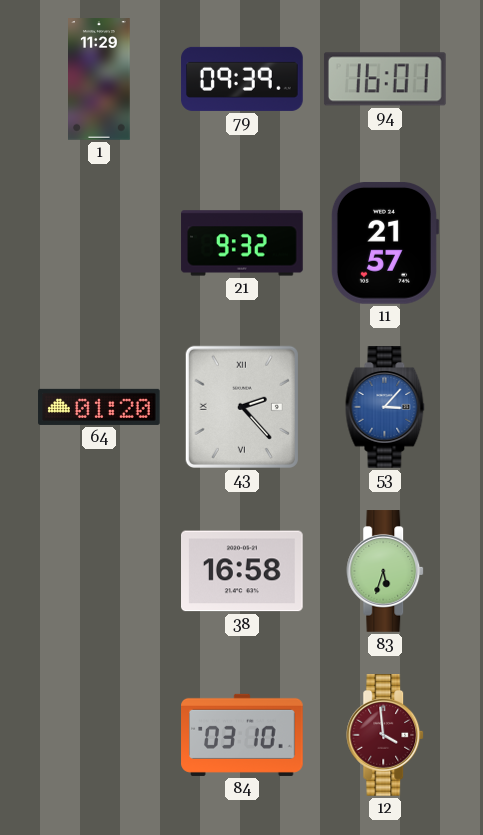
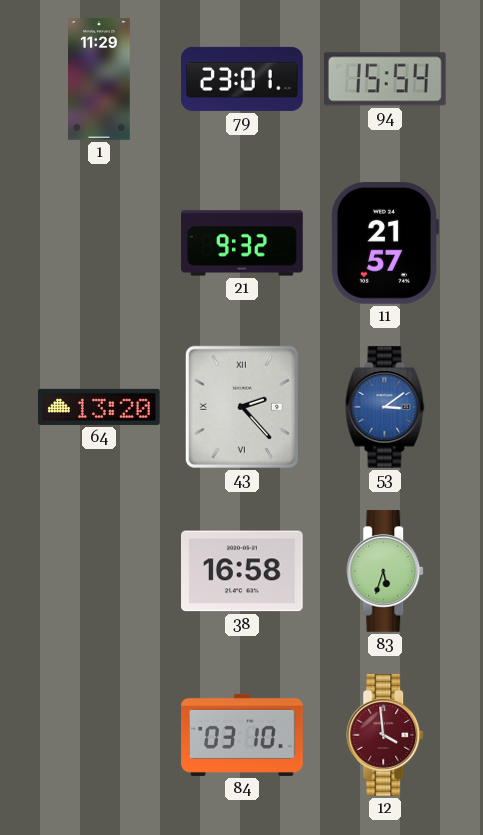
79: 09:39 -> 23:01
94: 16:01 -> 15:54
64: 01:20 -> 13:20
53: 3:07 -> 3:09
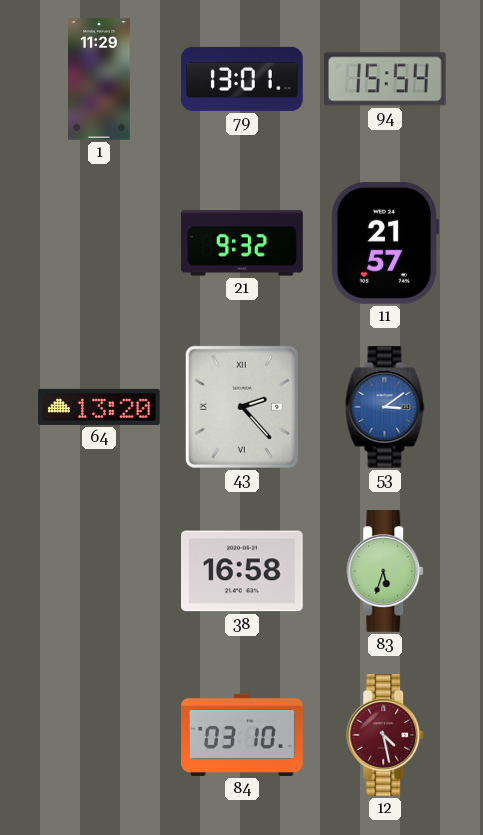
79: 23:01 -> 13:01
12: 3:59 -> 4:28
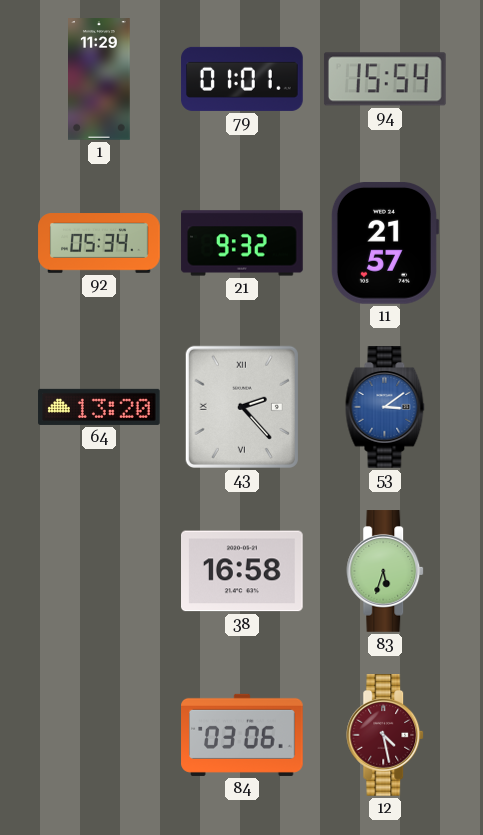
79: 13:01 -> 01:01
92: none -> 05:34
84: 03:10 -> 03:06
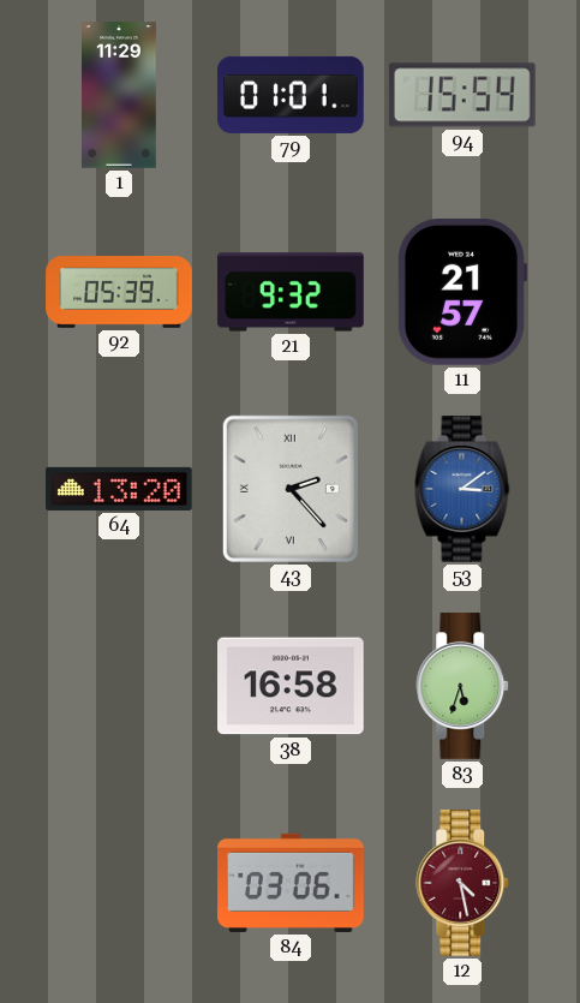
92: 05:34 -> 05:39
